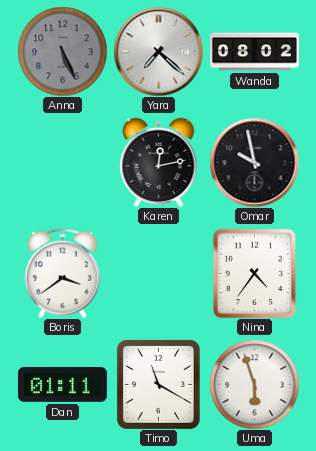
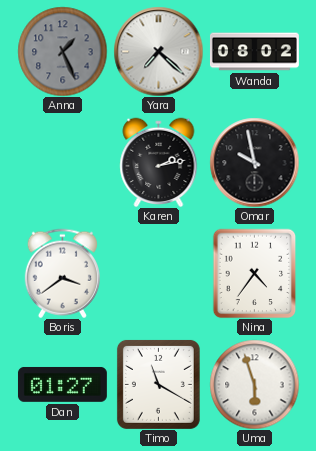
Anna: 5:26 -> 1:26
Karen: 12:13 -> 2:13
Dan: 01:11 -> 01:27
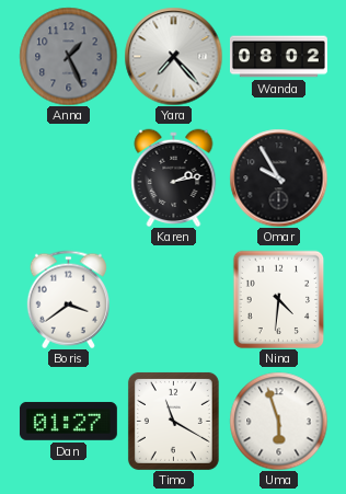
Yara: 7:22 -> 7:23
Omar: 9:58 -> 9:55
Nina: 4:36 -> 4:31
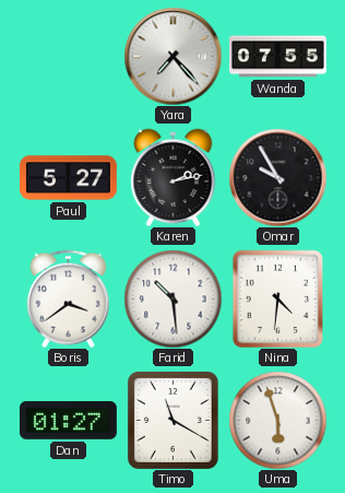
Anna: 1:26 -> none
Wanda: 08:02 -> 07:55
Paul: none -> 5:27
Farid: none -> 10:29
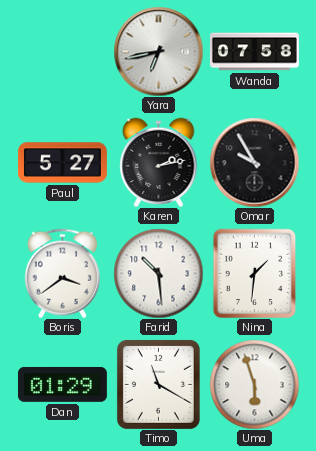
Yara: 7:23 -> 6:43
Wanda: 07:55 -> 07:58
Nina: 4:31 -> 1:31
Dan: 01:27 -> 01:29
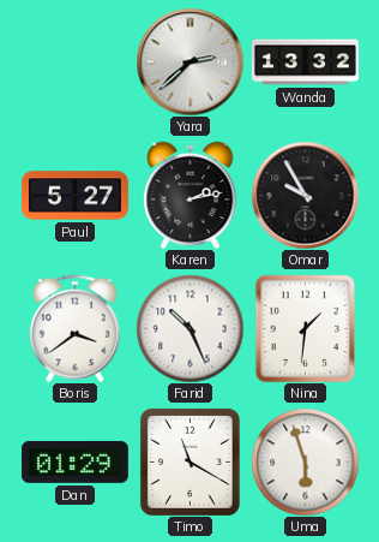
Yara: 6:43 -> 2:38
Wanda: 07:58 -> 13:32
Farid: 10:29 -> 10:26
